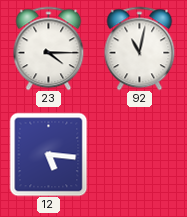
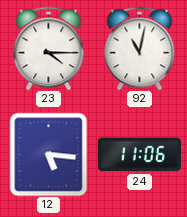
24: none -> 11:06
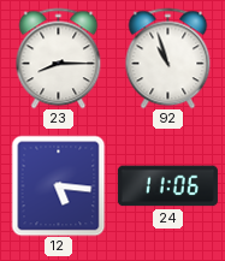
23: 4:15 -> 8:15
92: 11:02 -> 10:57
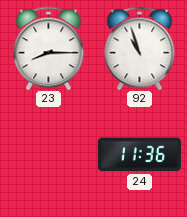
12: 5:16 -> none
24: 11:06 -> 11:36
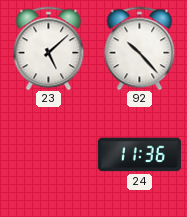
23: 8:15 -> 5:08
92: 10:57 -> 10:23
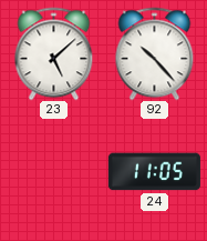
24: 11:36 -> 11:05
